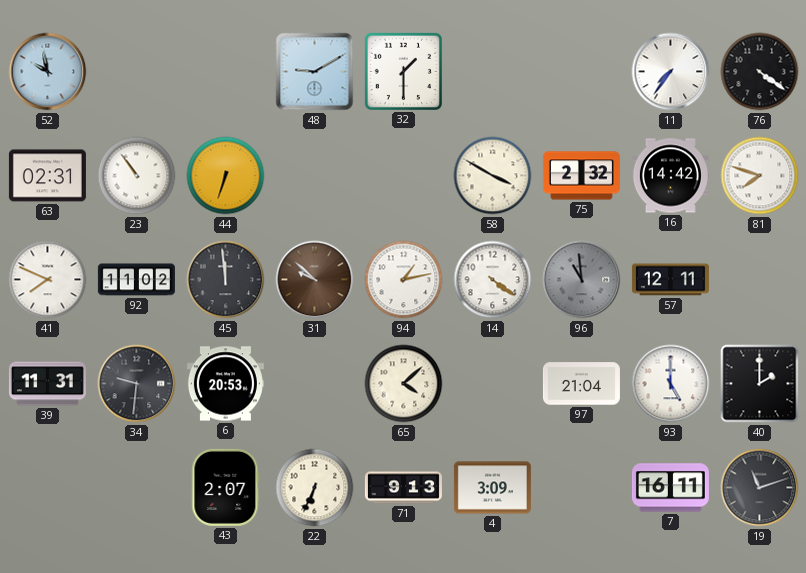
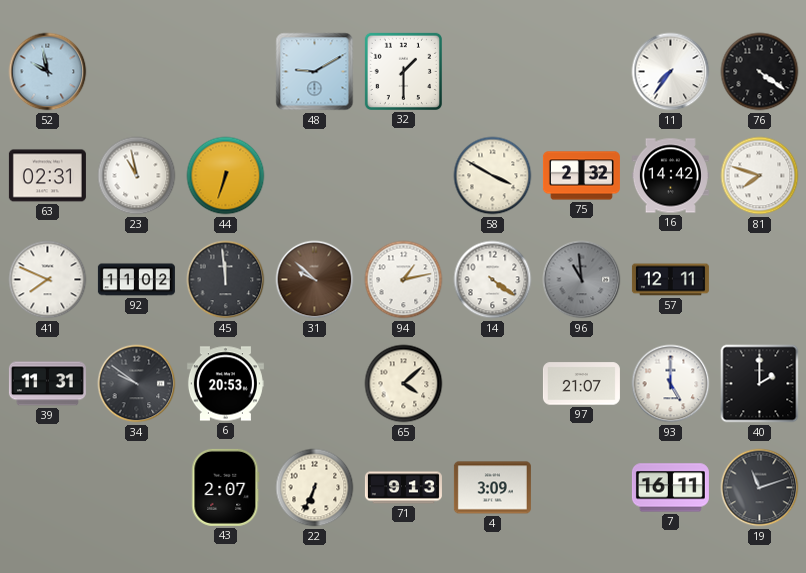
23: 10:54 -> 10:58
34: 9:31 -> 9:51
97: 21:04 -> 21:07
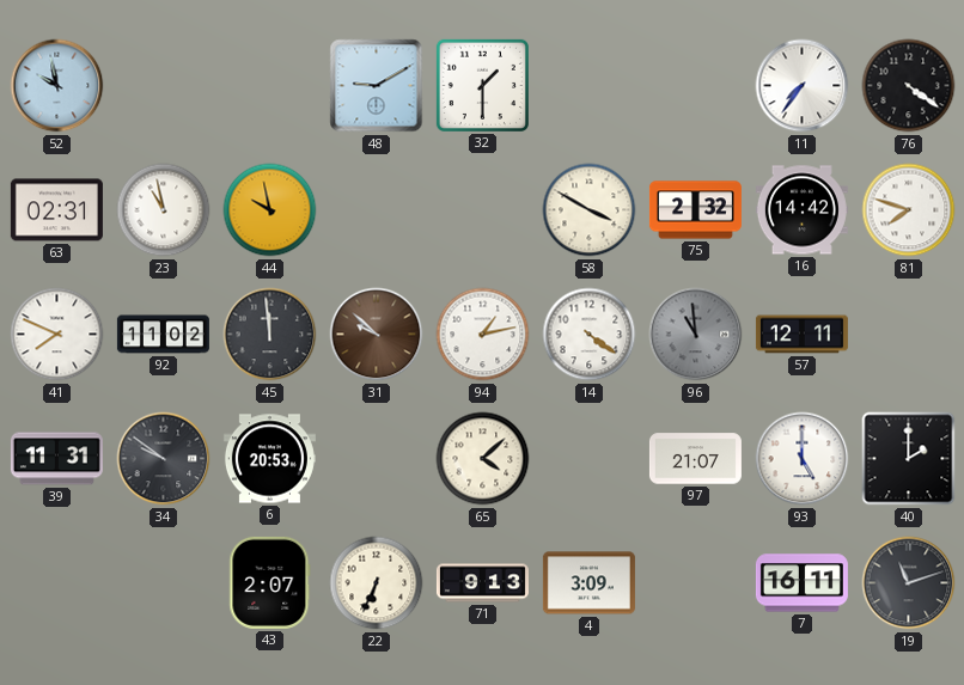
44: 6:33 -> 9:58
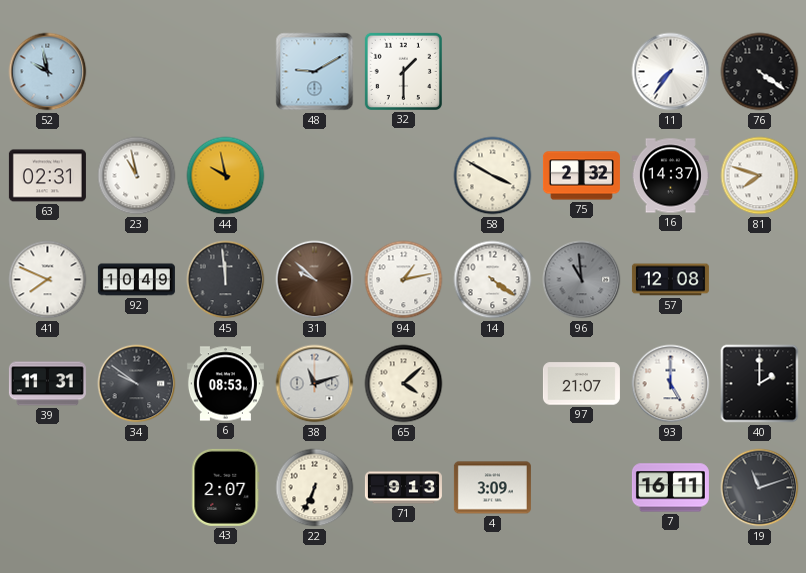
16: 14:42 -> 14:37
92: 11:02 -> 10:49
57: 12:11 -> 12:08
6: 20:53 -> 08:53
38: none -> 11:12
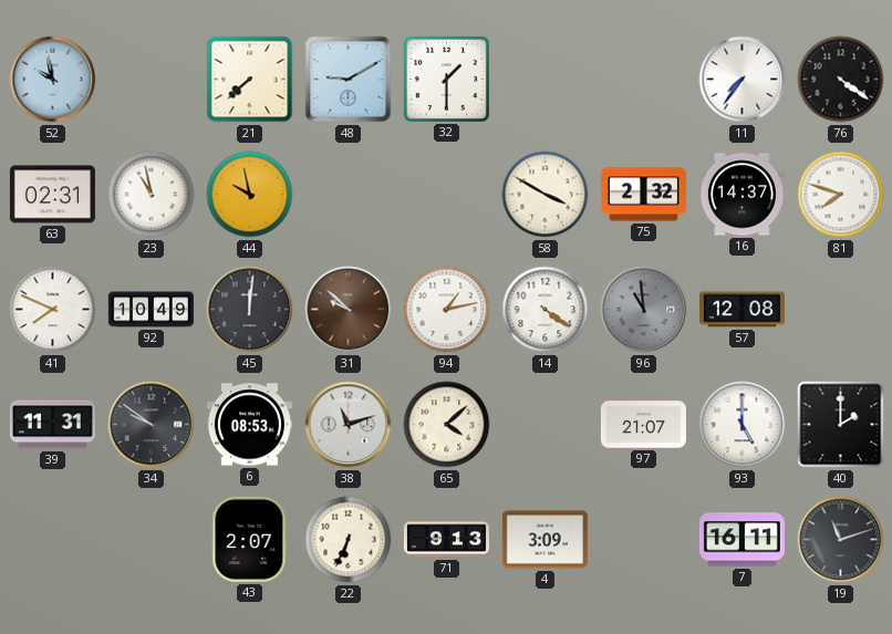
21: none -> 7:38
45: 11:59 -> 12:01
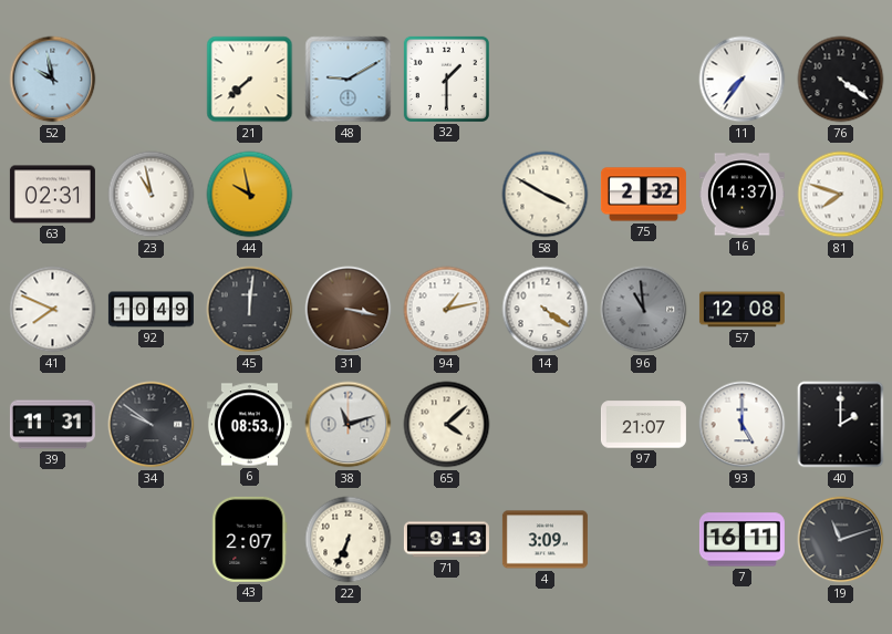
31: 9:52 -> 3:17
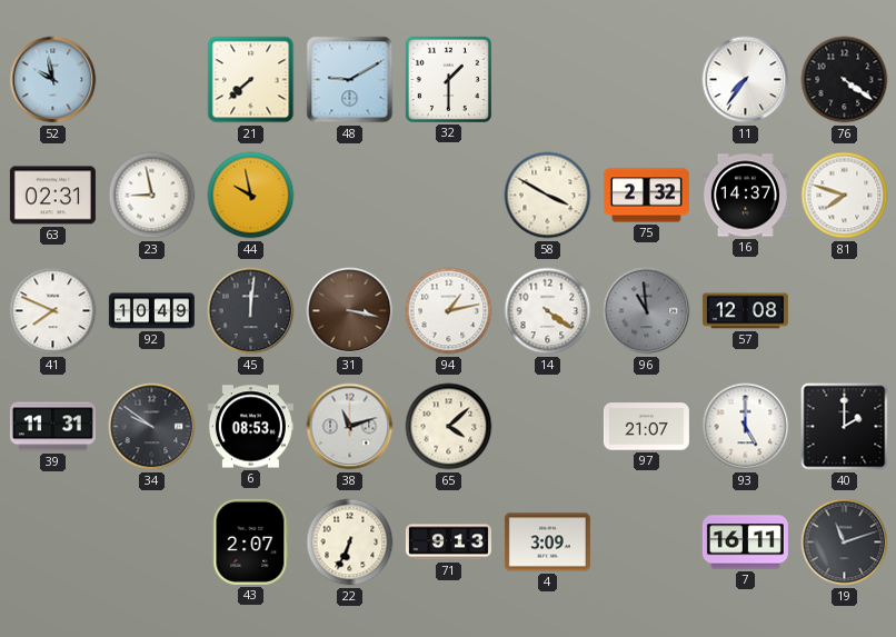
23: 10:58 -> 8:58
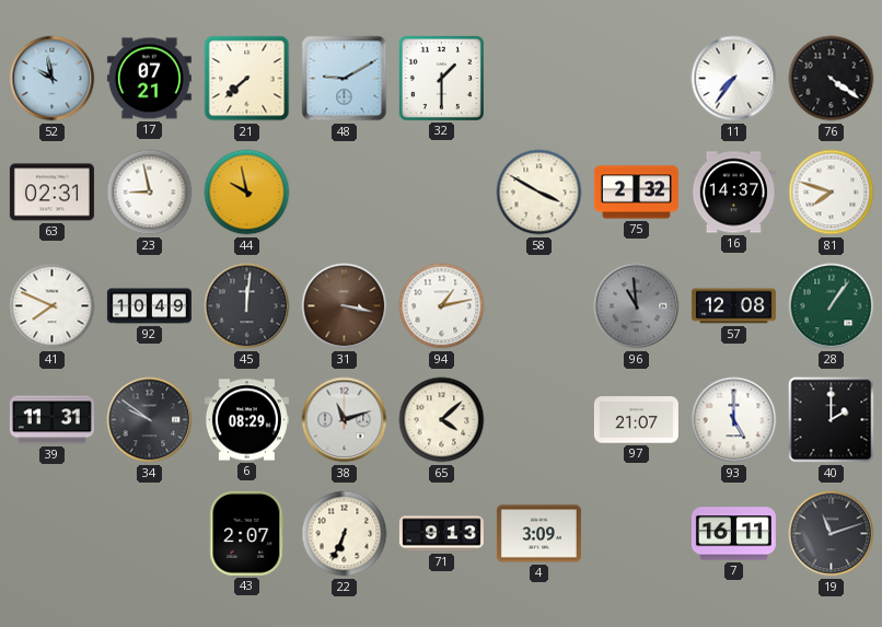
17: none -> 07:21
14: 4:21 -> none
28: none -> 1:06
6: 08:53 -> 08:29
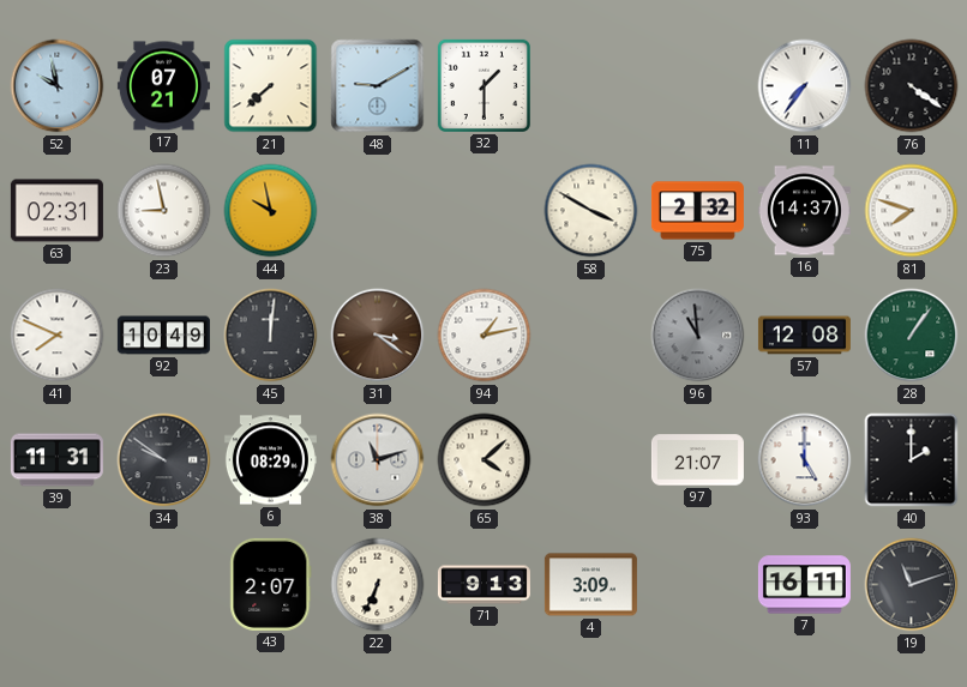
31: 3:17 -> 3:21
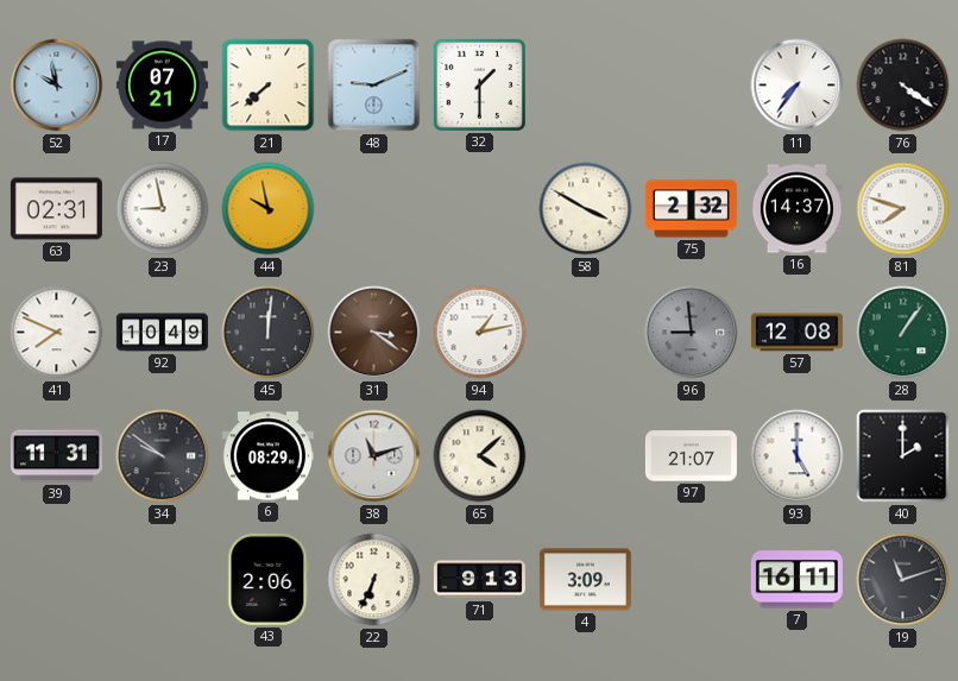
48: 9:10 -> 9:11
96: 10:59 -> 8:59
43: 2:07 -> 2:06
